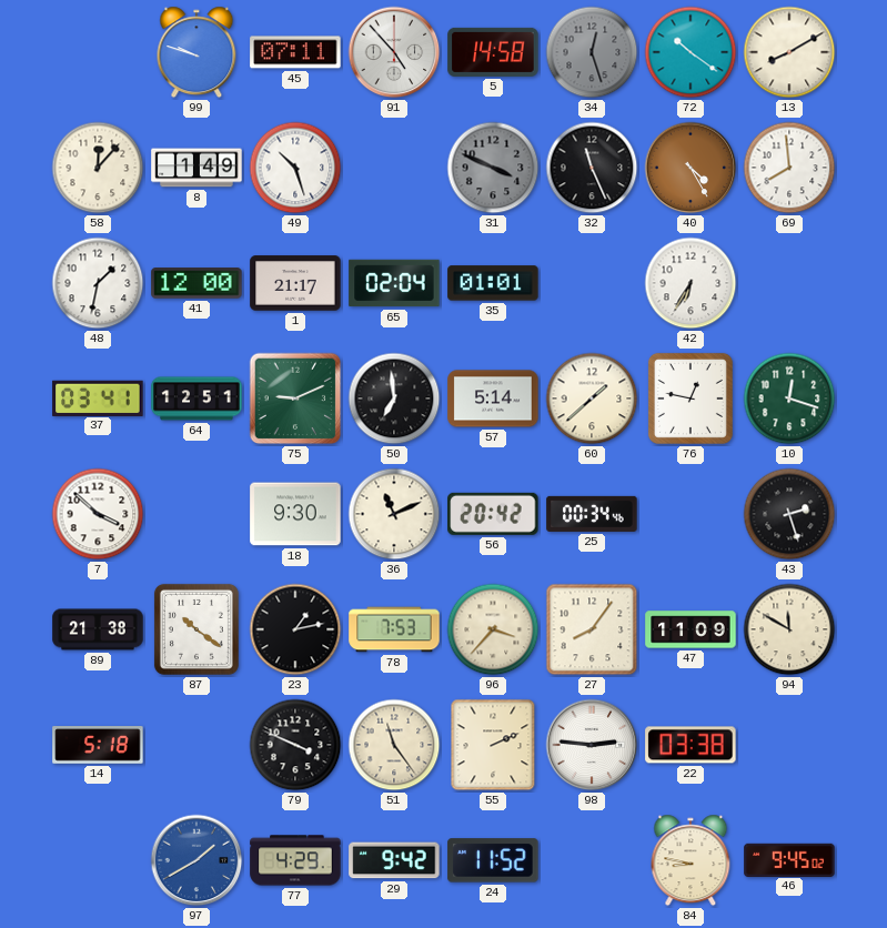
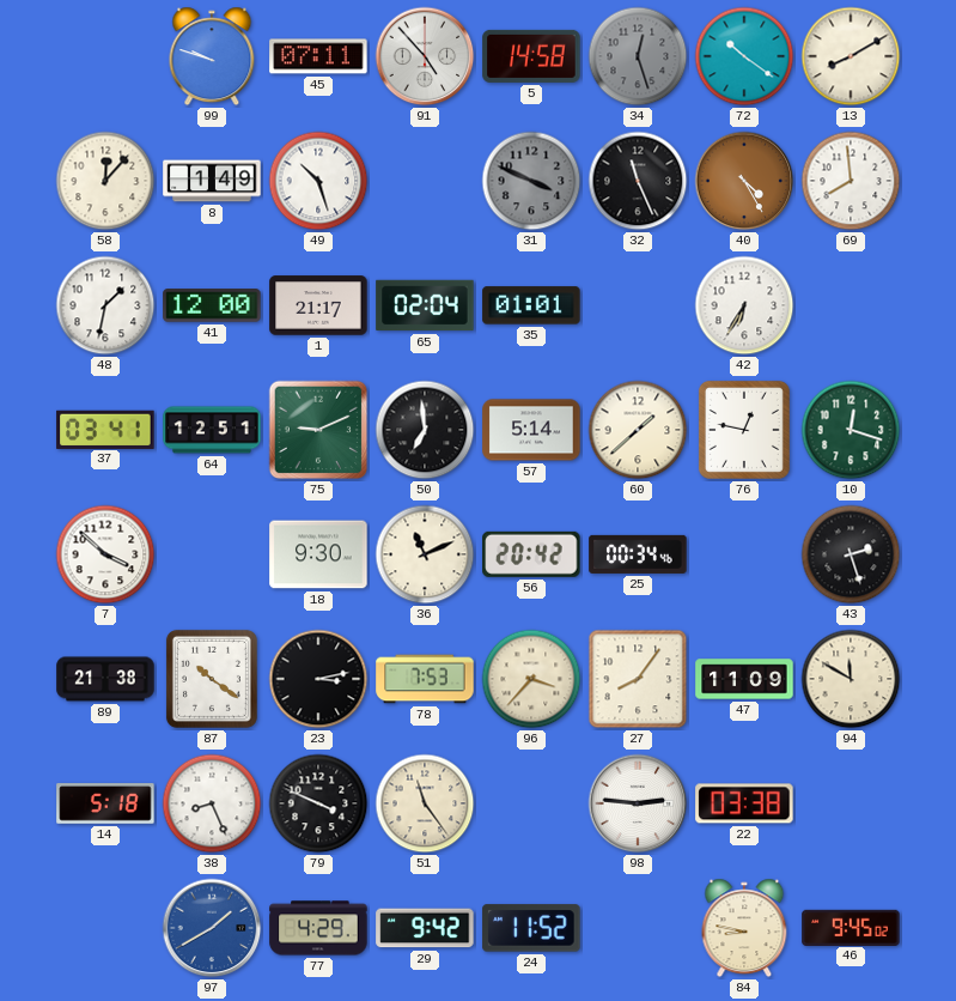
23: 1:13 -> 3:13
38: none -> 8:26
55: 2:11 -> none
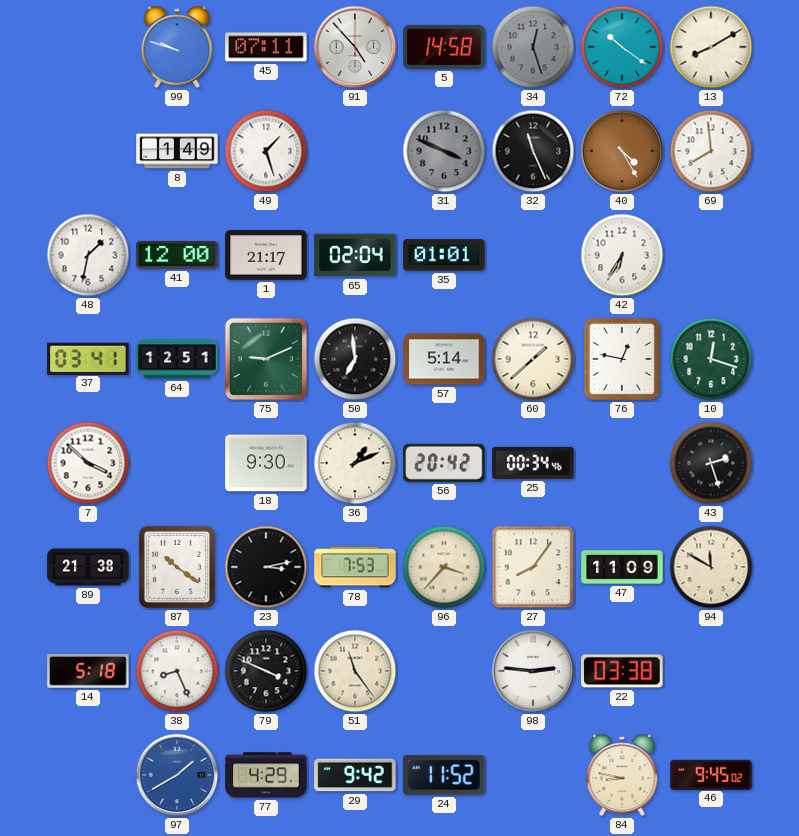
58: 12:07 -> none
49: 10:27 -> 1:27
36: 11:11 -> 1:11
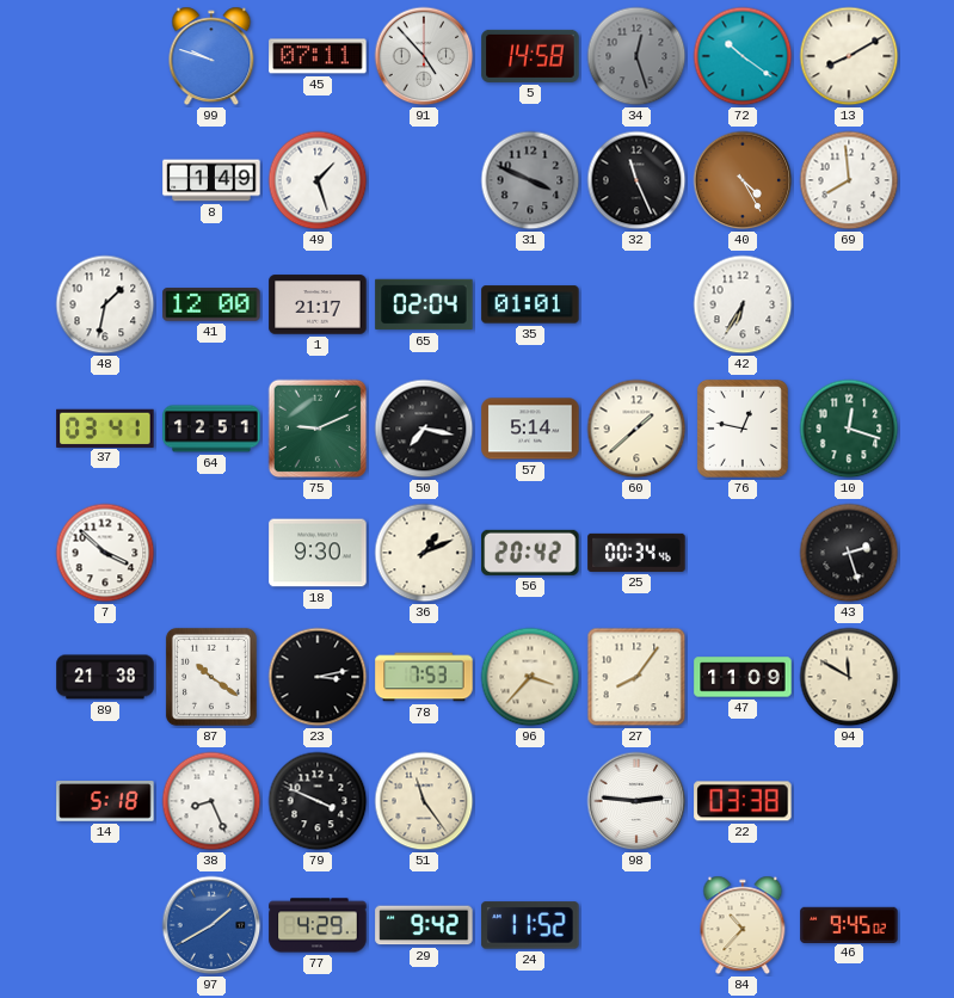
50: 6:59 -> 7:17
84: 8:47 -> 10:37
